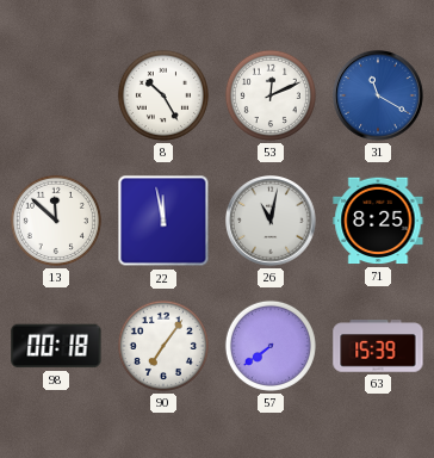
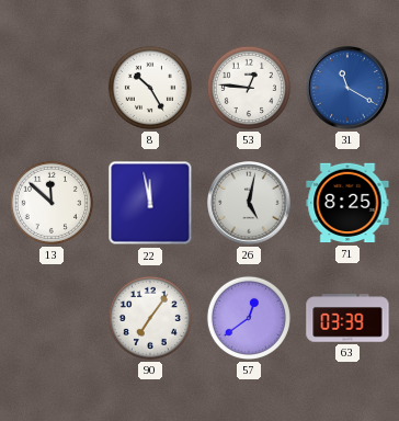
53: 12:11 -> 12:46
26: 11:02 -> 5:02
98: 00:18 -> none
57: 7:39 -> 12:39
63: 15:39 -> 03:39
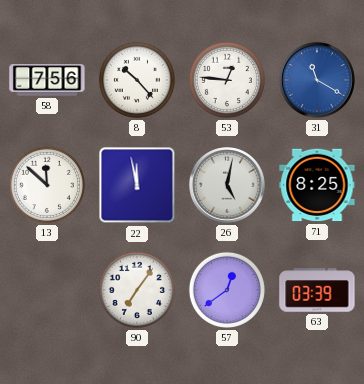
58: none -> 7:56
8: 10:25 -> 10:23
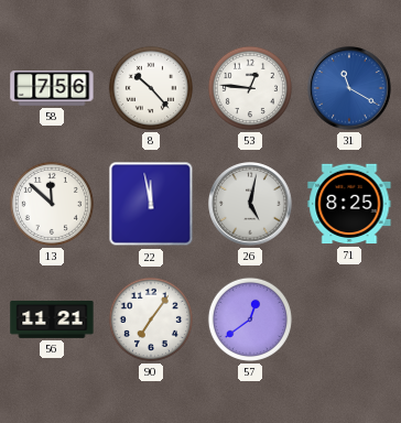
56: none -> 11:21
63: 03:39 -> none
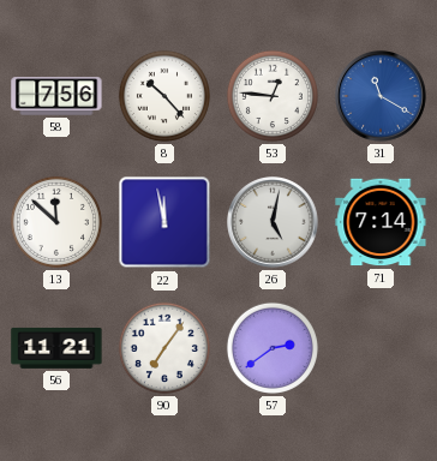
71: 8:25 -> 7:14
57: 12:39 -> 2:39
